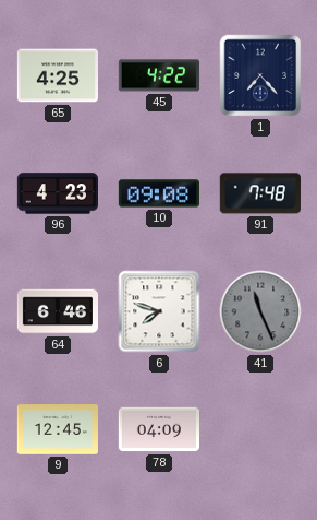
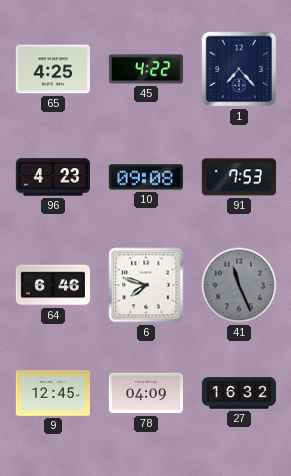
91: 7:48 -> 7:53
27: none -> 16:32
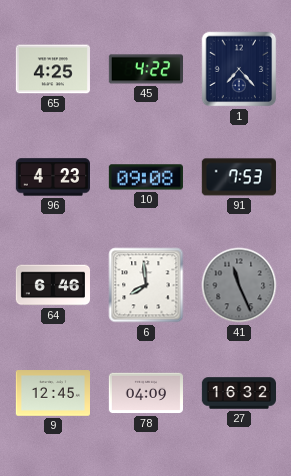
6: 7:48 -> 7:59
